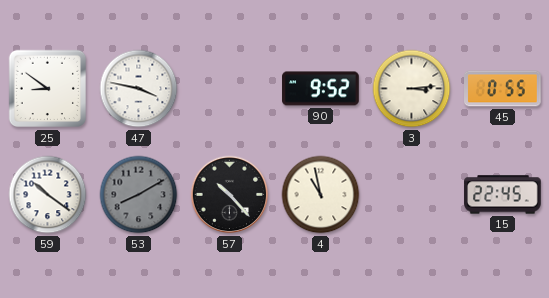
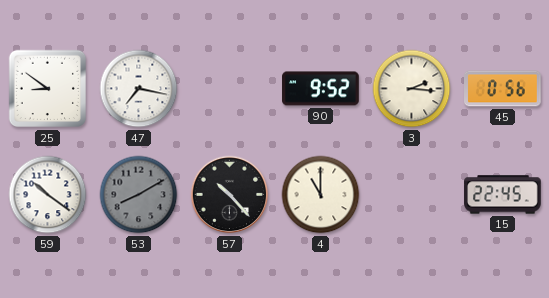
47: 3:47 -> 7:17
3: 3:14 -> 2:16
45: 0:55 -> 0:56
4: 10:58 -> 11:00
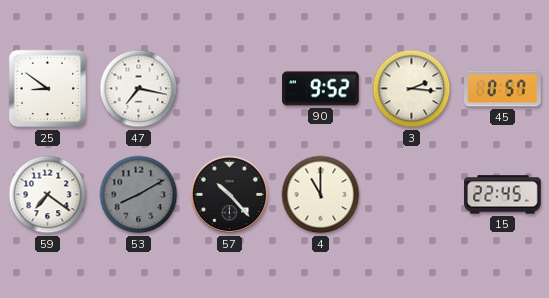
45: 0:56 -> 0:57
59: 10:21 -> 7:21
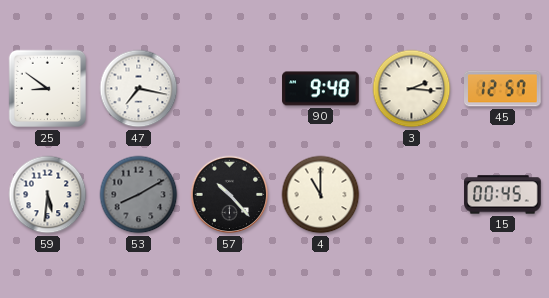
90: 9:52 -> 9:48
45: 0:57 -> 12:57
59: 7:21 -> 5:31
15: 22:45 -> 00:45
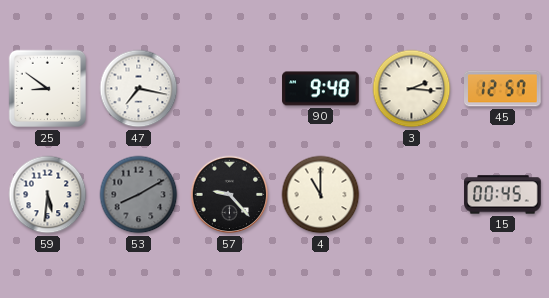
57: 10:23 -> 9:23
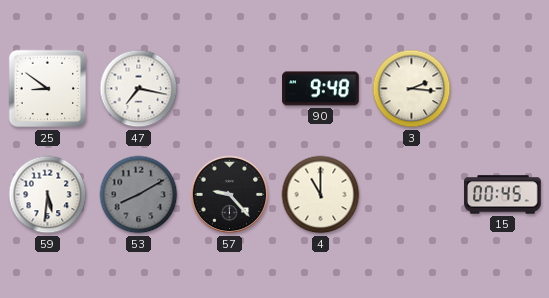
45: 12:57 -> none
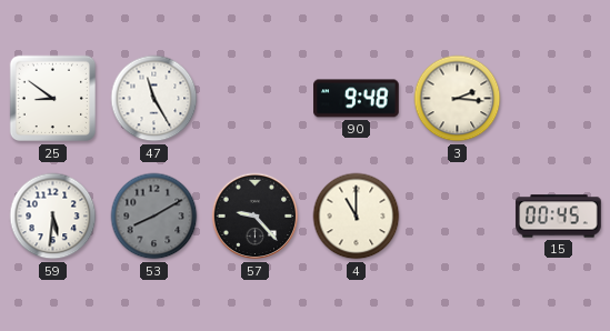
47: 7:17 -> 11:25
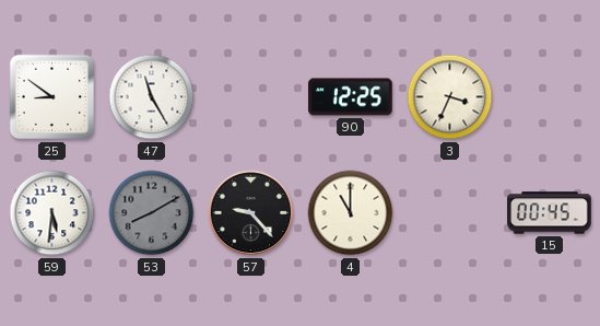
90: 9:48 -> 12:25
3: 2:16 -> 3:34
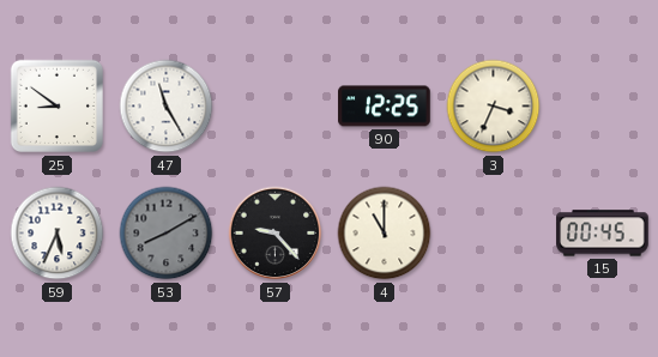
59: 5:31 -> 5:34
